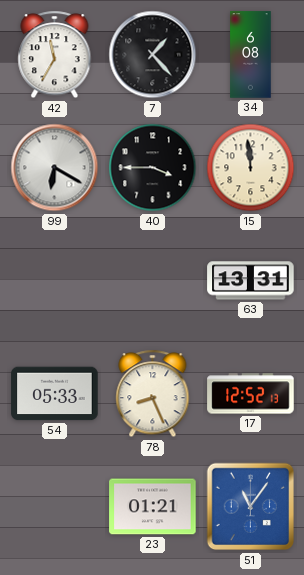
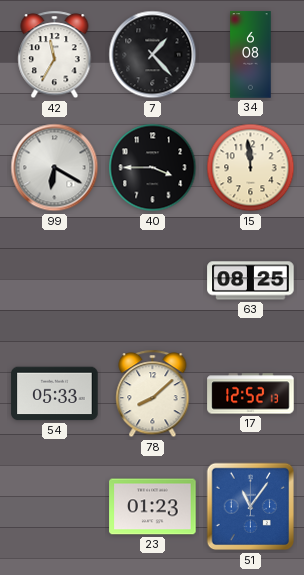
63: 13:31 -> 08:25
78: 8:26 -> 8:08
23: 01:21 -> 01:23
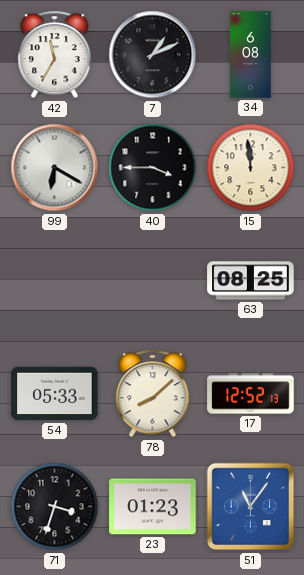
7: 1:23 -> 1:11
71: none -> 3:33
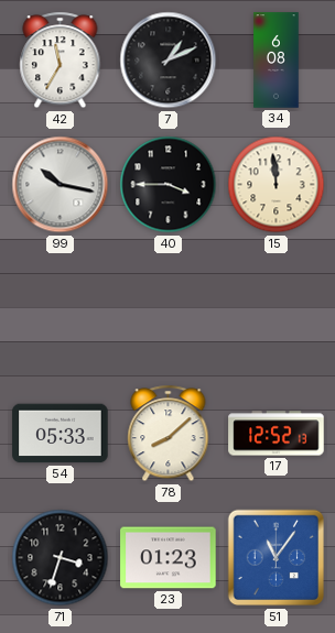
99: 6:20 -> 10:17
63: 08:25 -> none
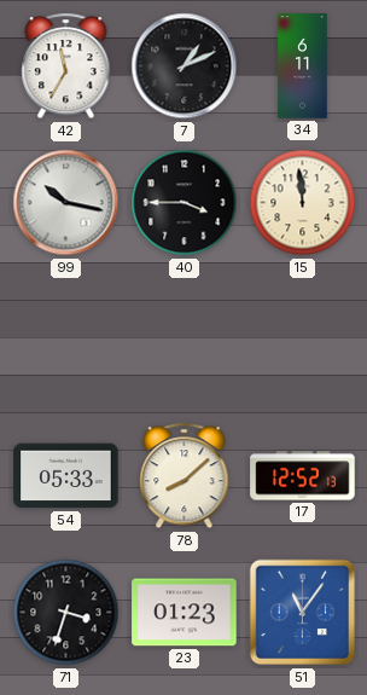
34: 6:08 -> 6:11
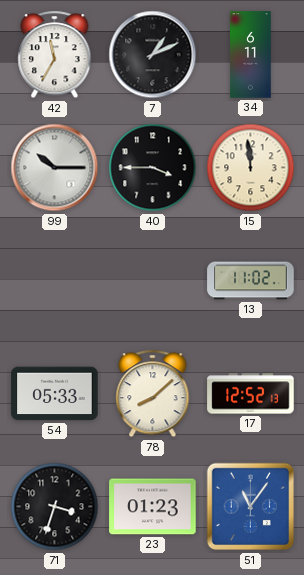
99: 10:17 -> 10:15
13: none -> 11:02
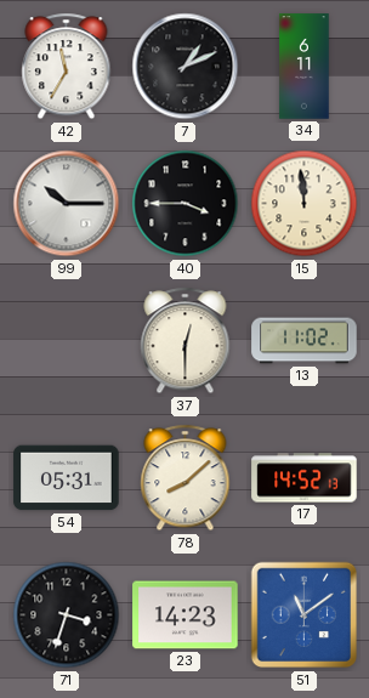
37: none -> 12:30
54: 05:33 -> 05:31
17: 12:52 -> 14:52
23: 01:23 -> 14:23
51: 11:06 -> 11:09
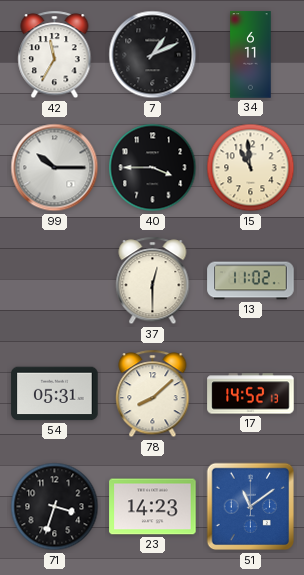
15: 11:59 -> 10:59
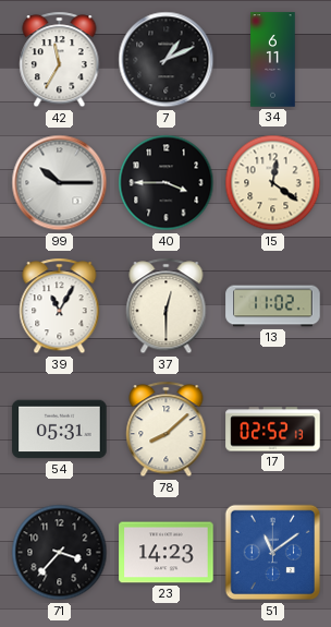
15: 10:59 -> 12:21
39: none -> 11:05
17: 14:52 -> 02:52
71: 3:33 -> 3:37
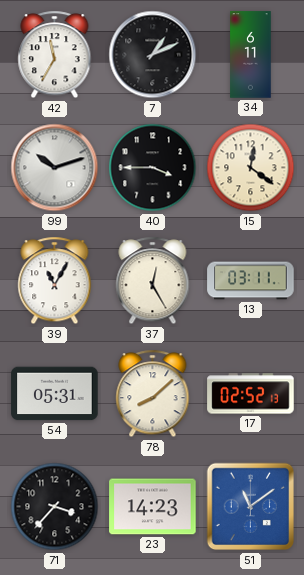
99: 10:15 -> 10:12
37: 12:30 -> 12:25
13: 11:02 -> 03:11
